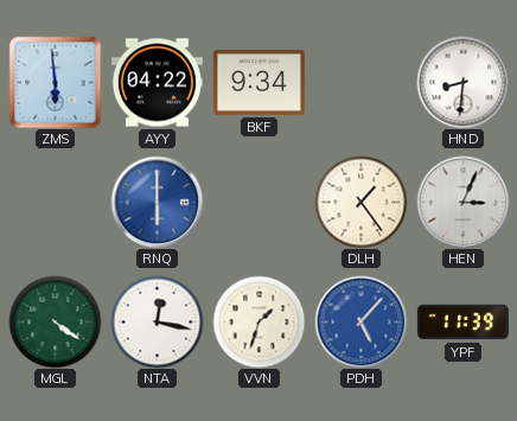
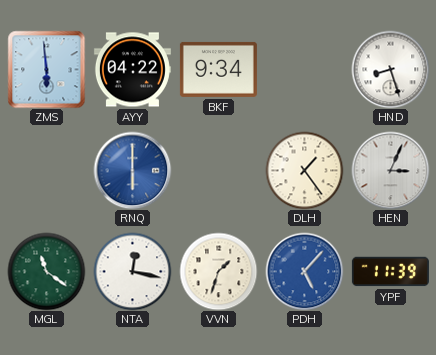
HND: 8:31 -> 8:27
MGL: 4:21 -> 11:21
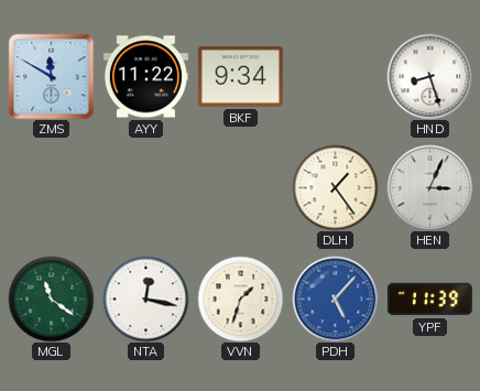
ZMS: 5:59 -> 11:50
AYY: 04:22 -> 11:22
RNQ: 6:00 -> none
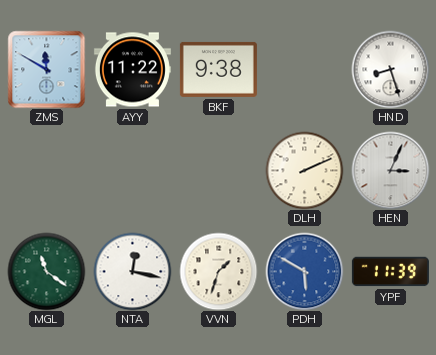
BKF: 9:34 -> 9:38
DLH: 1:24 -> 2:11
PDH: 5:07 -> 5:50
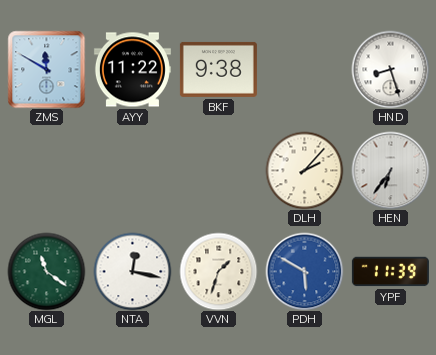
DLH: 2:11 -> 2:07
HEN: 3:04 -> 6:36
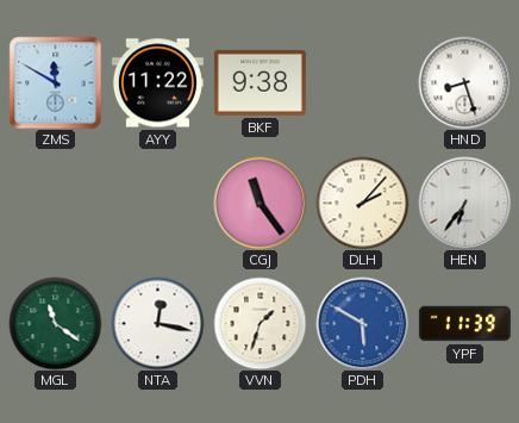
CGJ: none -> 11:24
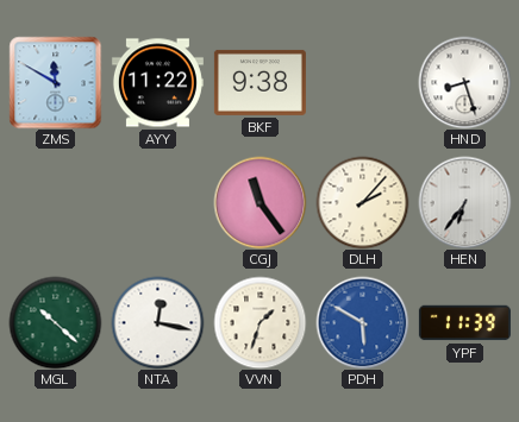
MGL: 11:21 -> 10:22
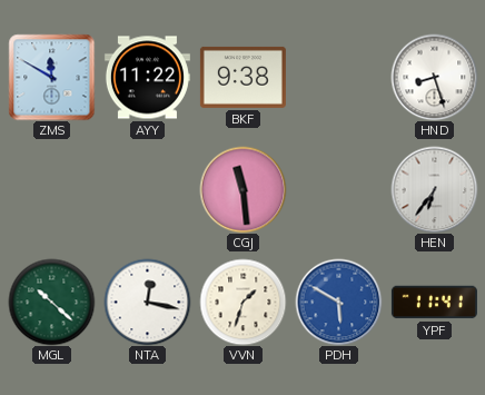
CGJ: 11:24 -> 11:29
DLH: 2:07 -> none
YPF: 11:39 -> 11:41
